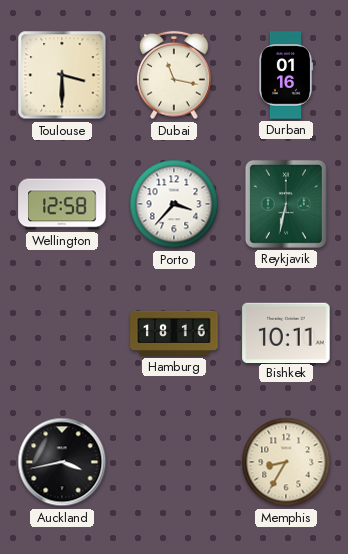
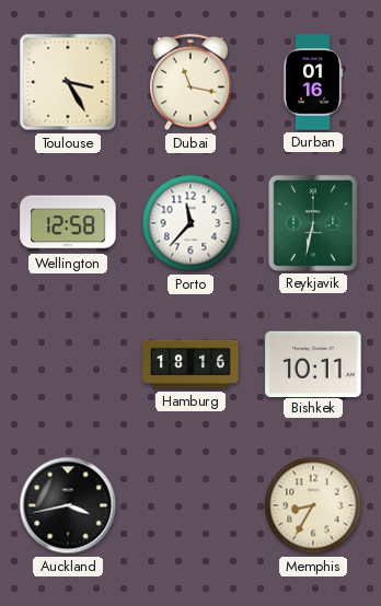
Toulouse: 3:30 -> 3:25
Porto: 3:37 -> 11:37
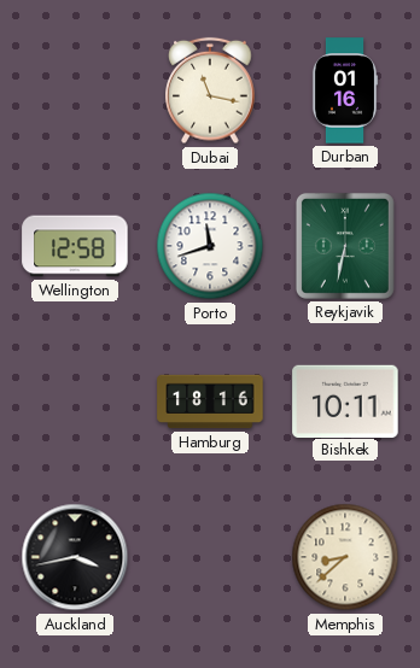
Toulouse: 3:25 -> none
Porto: 11:37 -> 11:42
Memphis: 8:35 -> 8:38
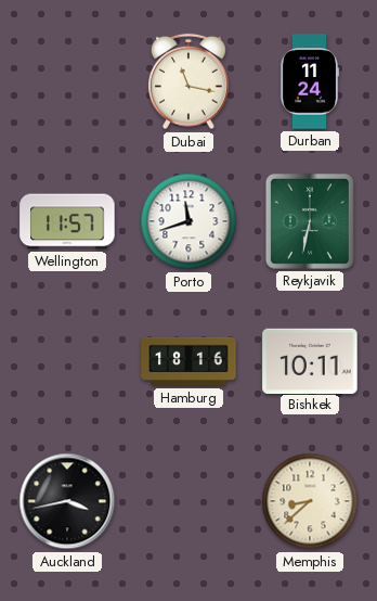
Durban: 01:16 -> 11:24
Wellington: 12:58 -> 11:57
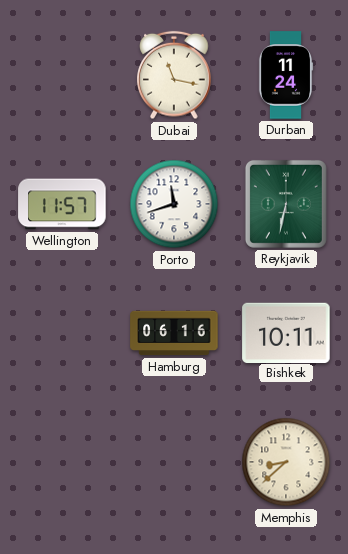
Hamburg: 18:16 -> 06:16
Auckland: 3:43 -> none
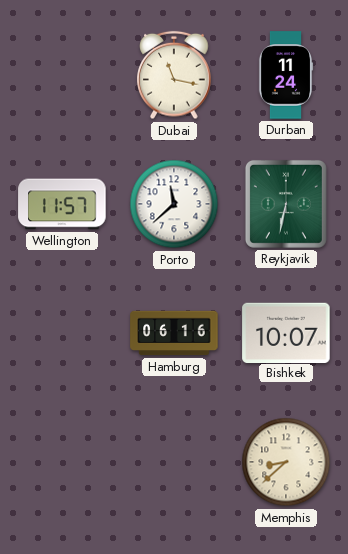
Porto: 11:42 -> 11:38
Bishkek: 10:11 -> 10:07
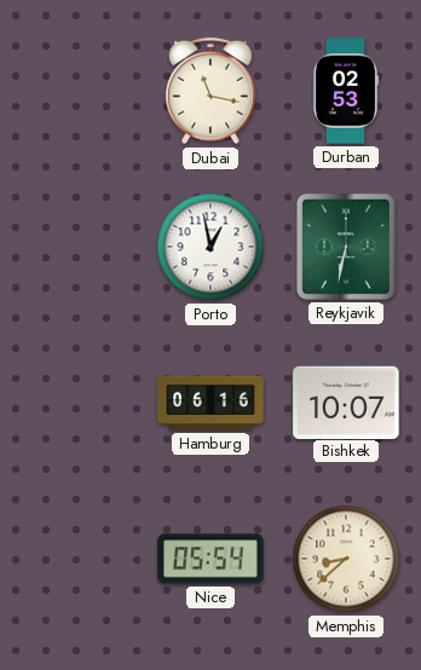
Durban: 11:24 -> 02:53
Wellington: 11:57 -> none
Porto: 11:38 -> 12:58
Nice: none -> 05:54
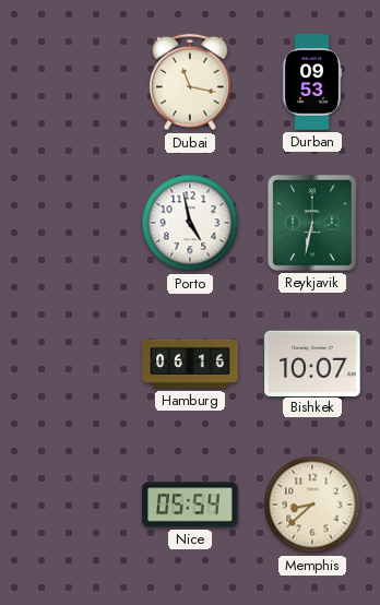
Durban: 02:53 -> 09:53
Porto: 12:58 -> 4:58
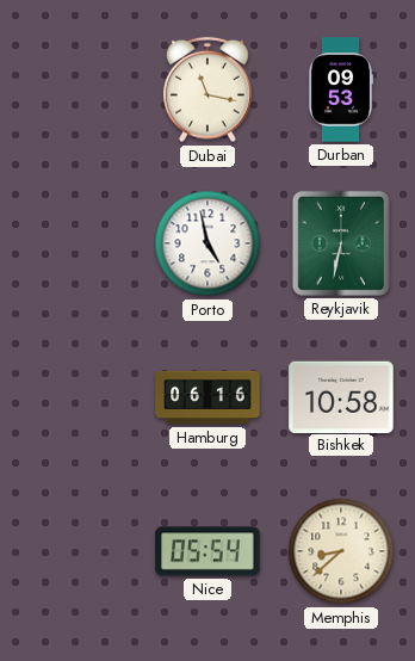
Bishkek: 10:07 -> 10:58
